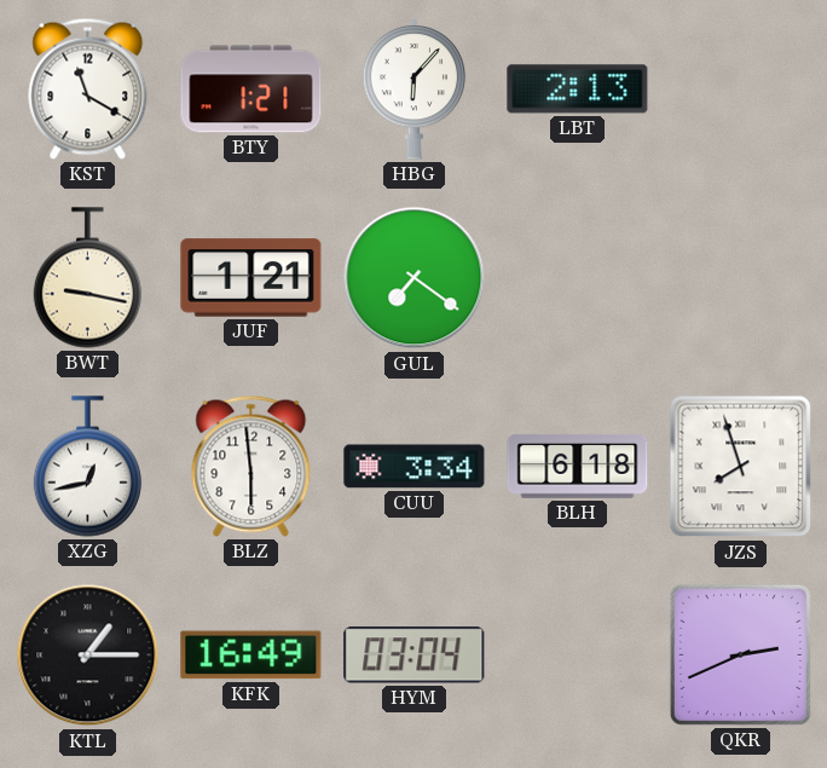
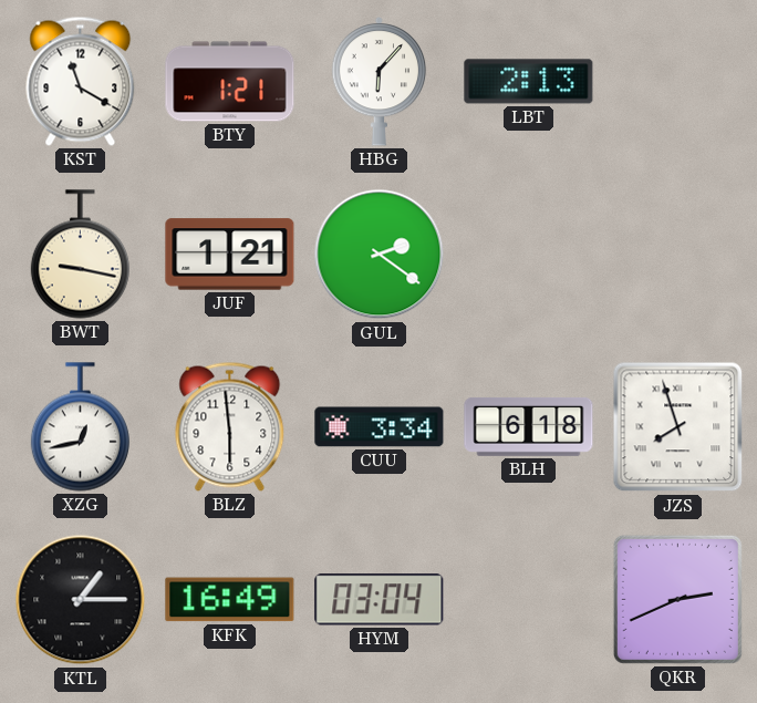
GUL: 7:21 -> 2:21
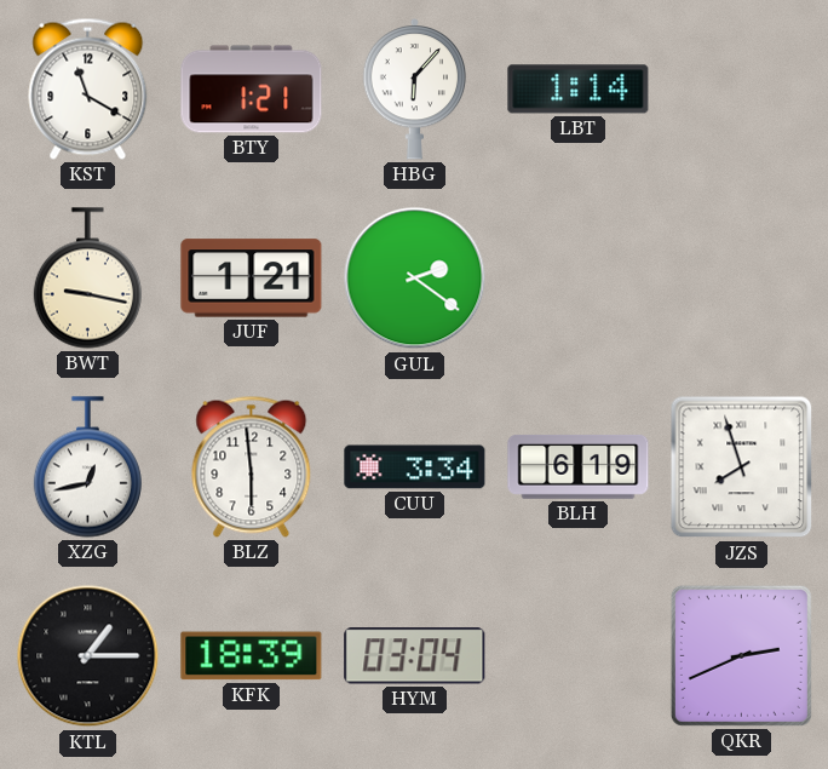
LBT: 2:13 -> 1:14
BLH: 6:18 -> 6:19
KFK: 16:49 -> 18:39
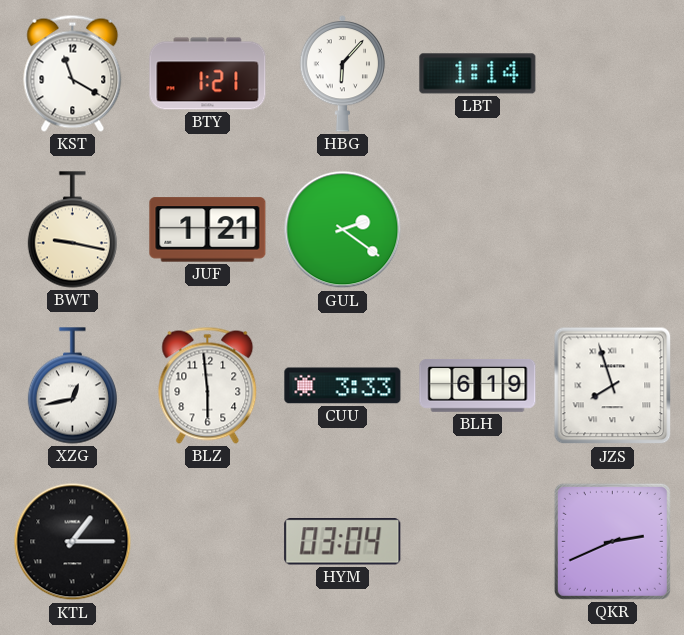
CUU: 3:34 -> 3:33
KFK: 18:39 -> none
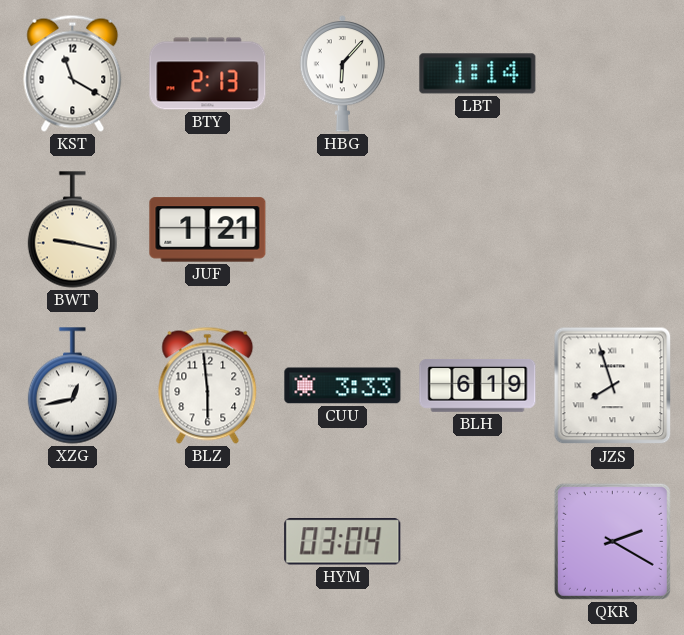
BTY: 1:21 -> 2:13
GUL: 2:21 -> none
KTL: 1:15 -> none
QKR: 2:41 -> 2:20
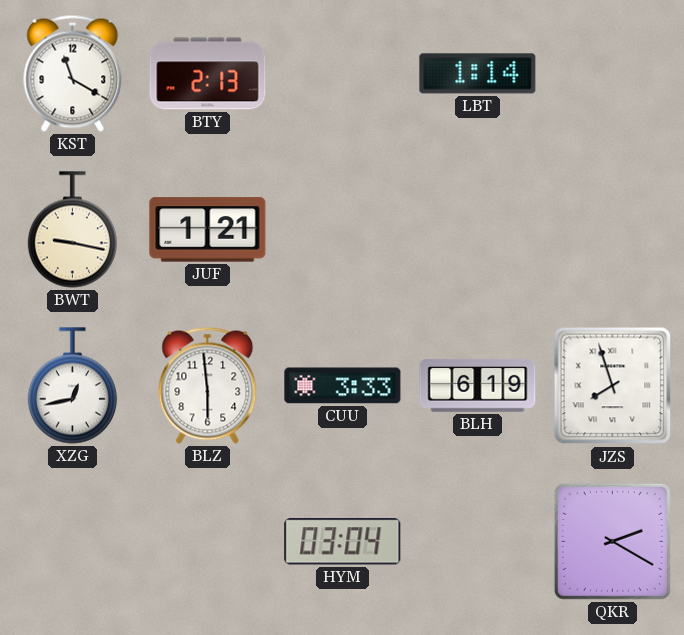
HBG: 6:07 -> none
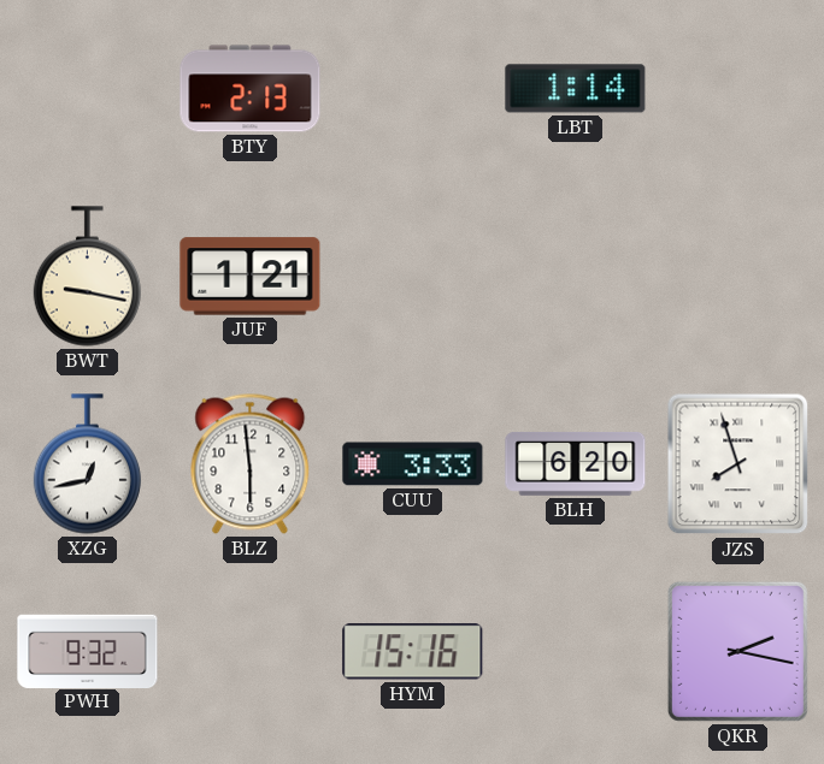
KST: 11:20 -> none
BLH: 6:19 -> 6:20
PWH: none -> 9:32
HYM: 03:04 -> 15:16
QKR: 2:20 -> 2:17
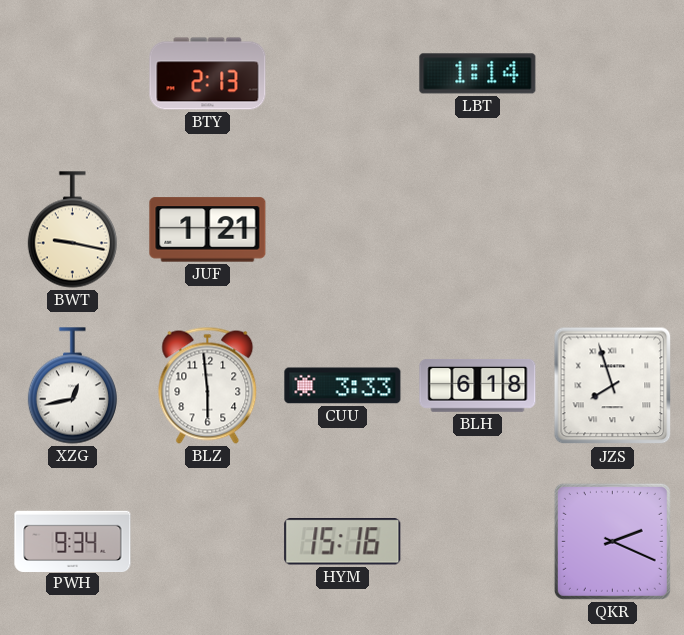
BLH: 6:20 -> 6:18
PWH: 9:32 -> 9:34
QKR: 2:17 -> 2:19
